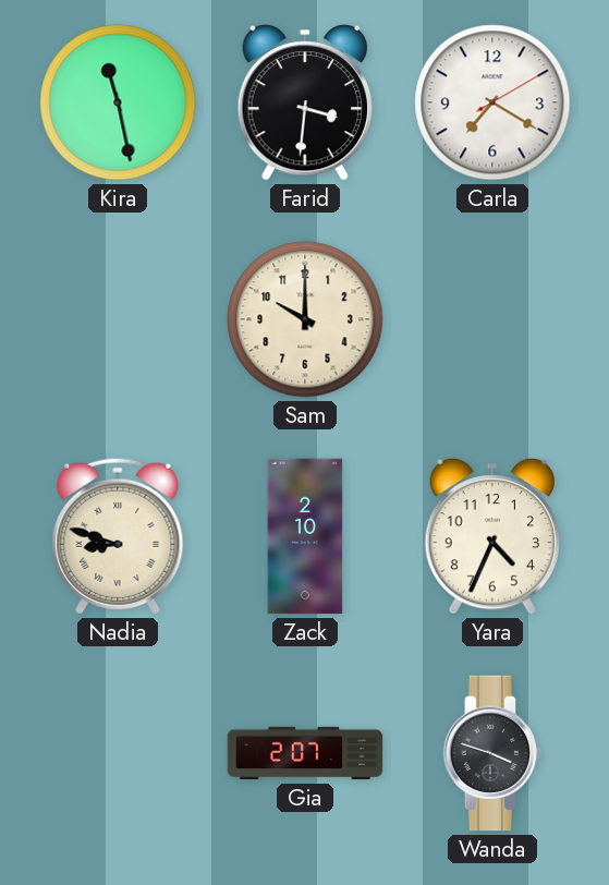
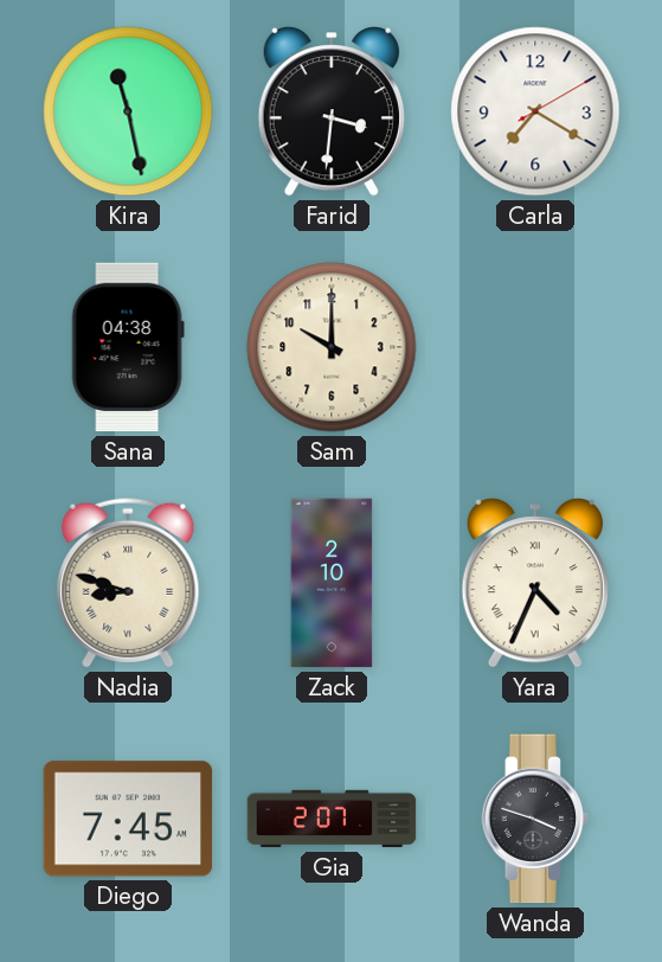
Sana: none -> 04:38
Yara numerals: Arabic -> Roman
Diego: none -> 7:45
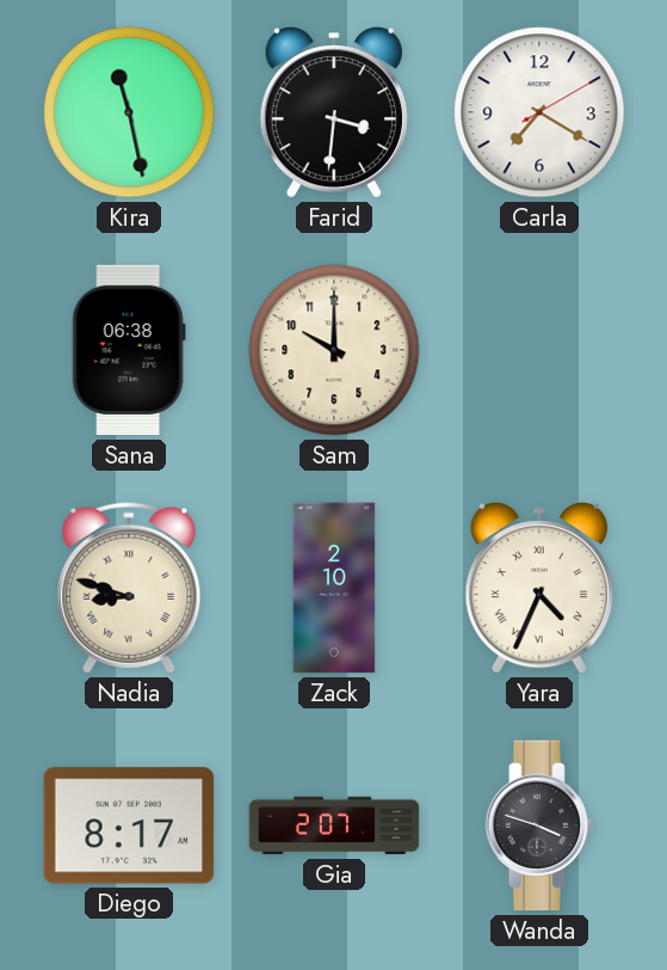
Sana: 04:38 -> 06:38
Diego: 7:45 -> 8:17
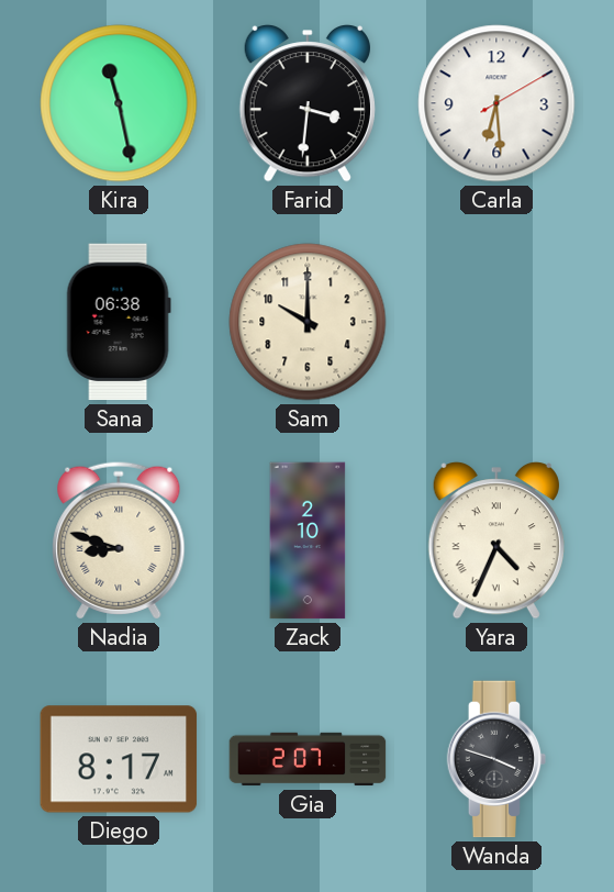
Carla: 7:20 -> 6:29
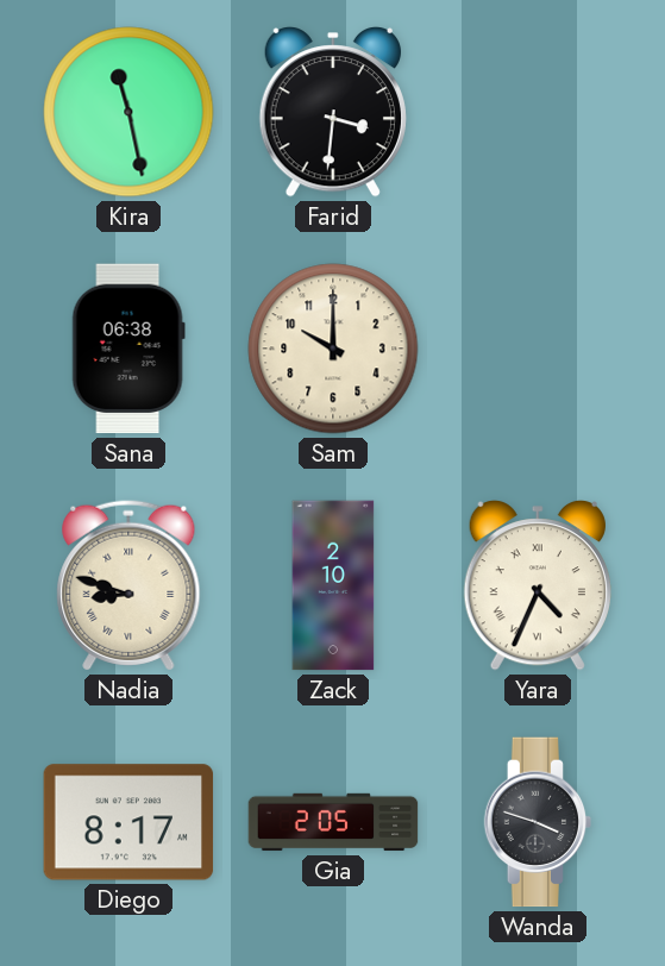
Carla: 6:29 -> none
Gia: 2:07 -> 2:05
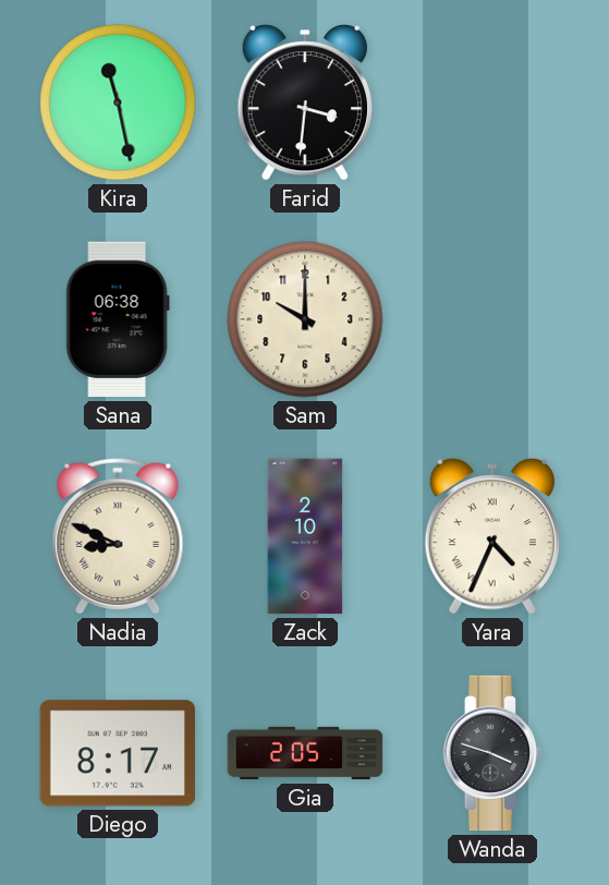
Nadia: 8:48 -> 8:49
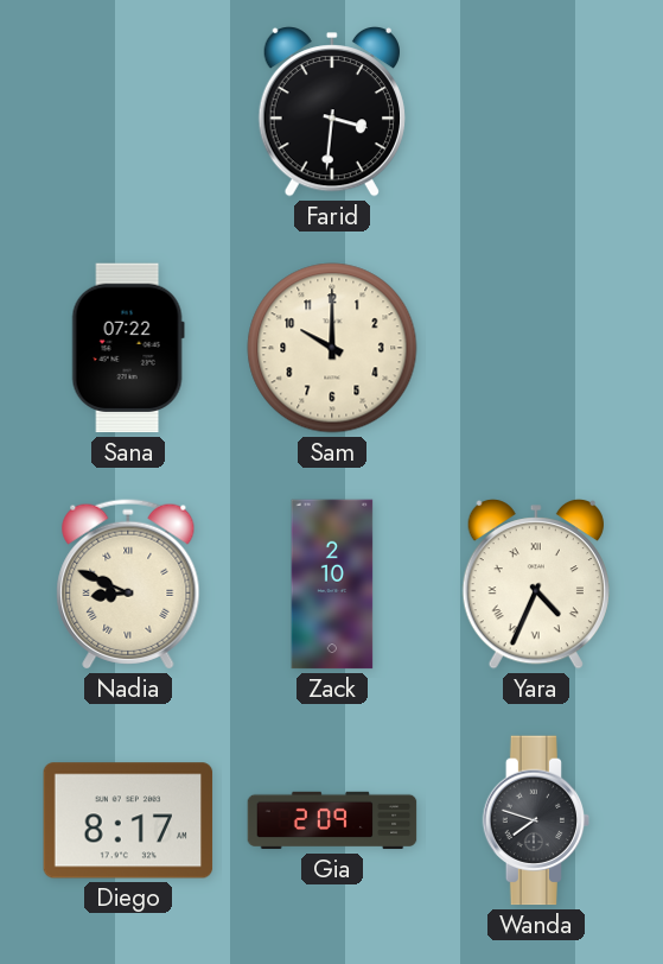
Kira: 11:28 -> none
Sana: 06:38 -> 07:22
Gia: 2:05 -> 2:09
Wanda: 3:48 -> 7:48
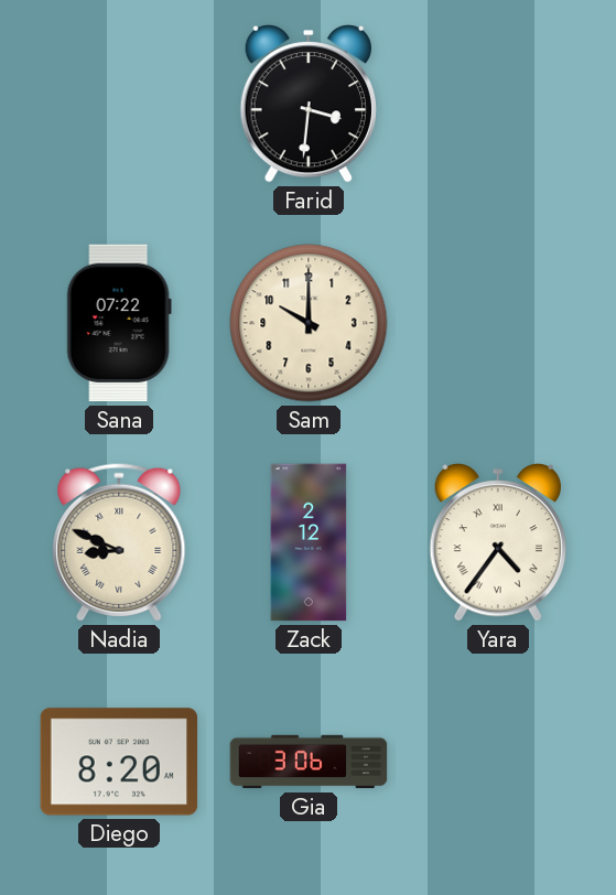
Zack: 2:10 -> 2:12
Yara: 4:34 -> 4:36
Diego: 8:17 -> 8:20
Gia: 2:09 -> 3:06
Wanda: 7:48 -> none
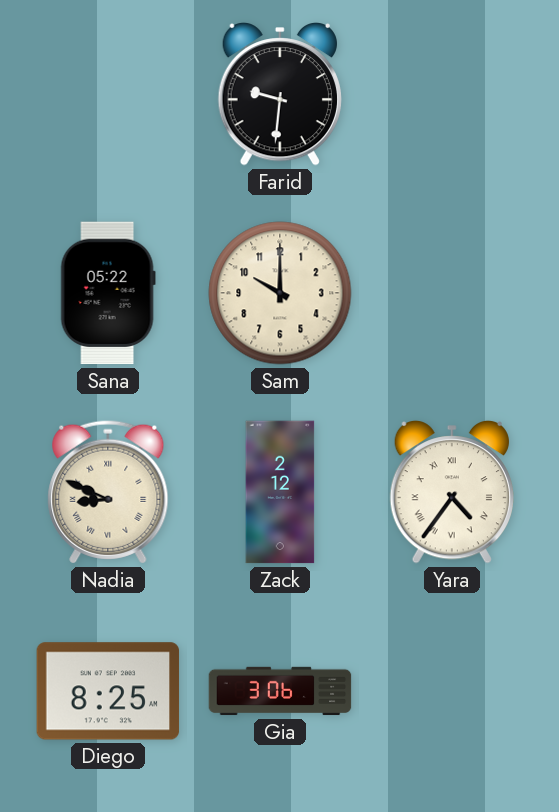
Farid: 3:31 -> 9:31
Sana: 07:22 -> 05:22
Diego: 8:20 -> 8:25
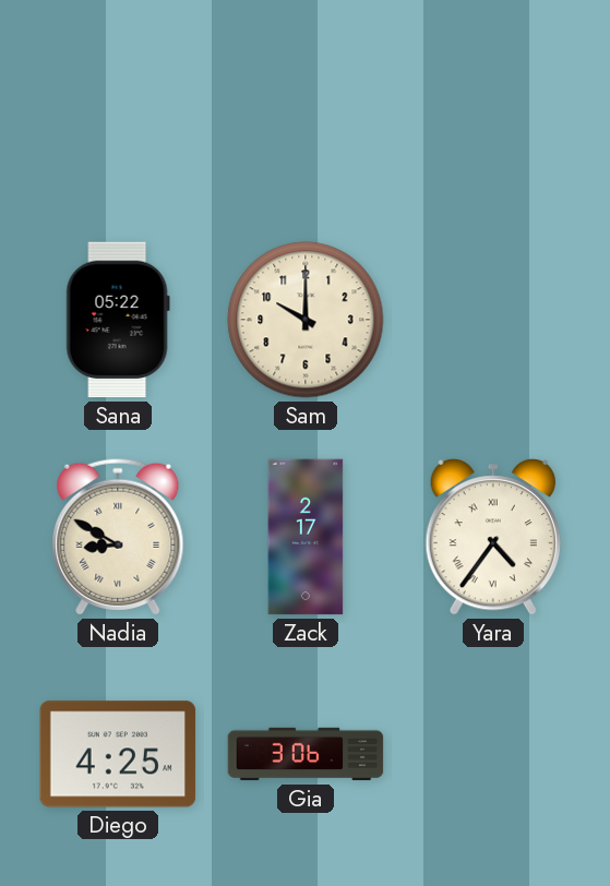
Farid: 9:31 -> none
Nadia: 8:49 -> 8:50
Zack: 2:12 -> 2:17
Diego: 8:25 -> 4:25
